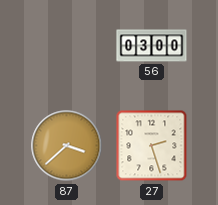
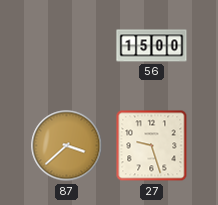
56: 03:00 -> 15:00
27: 2:27 -> 9:27
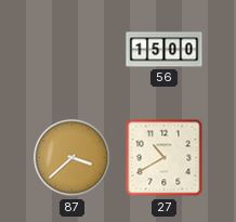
27: 9:27 -> 10:40
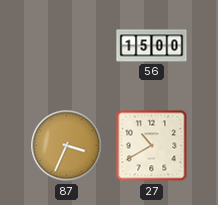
87: 3:38 -> 3:34
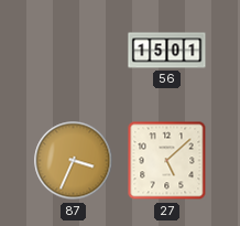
56: 15:00 -> 15:01
27: 10:40 -> 5:08
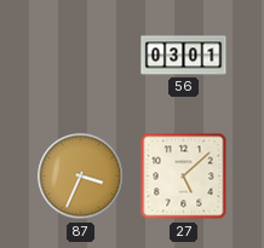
56: 15:01 -> 03:01
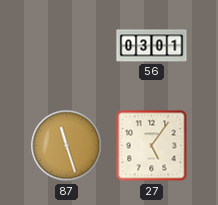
87: 3:34 -> 11:27
27: 5:08 -> 5:06
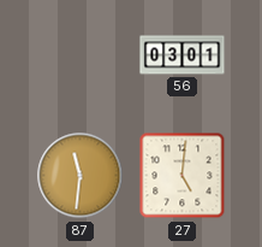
87: 11:27 -> 11:31
27: 5:06 -> 5:01
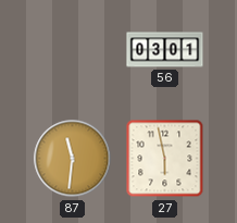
27: 5:01 -> 5:58
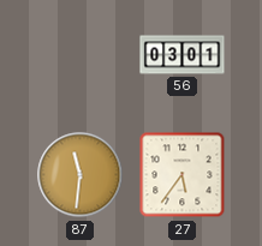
27: 5:58 -> 5:36
